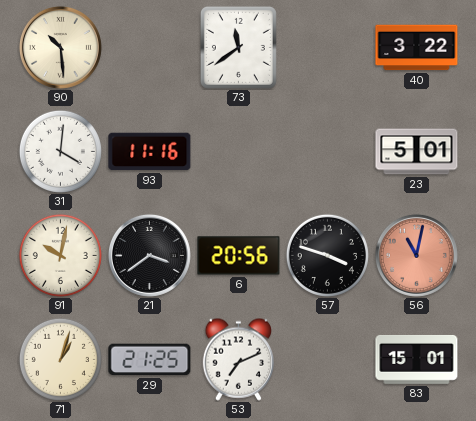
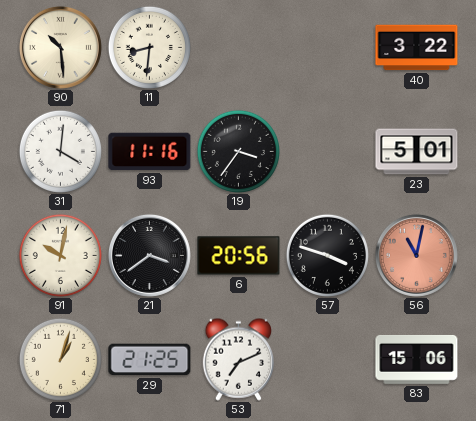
11: none -> 8:31
73: 11:39 -> none
19: none -> 3:36
83: 15:01 -> 15:06
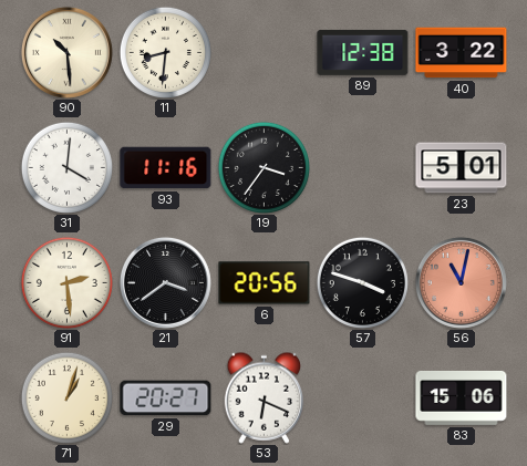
89: none -> 12:38
91: 10:02 -> 2:29
29: 21:25 -> 20:27
53: 7:11 -> 6:19
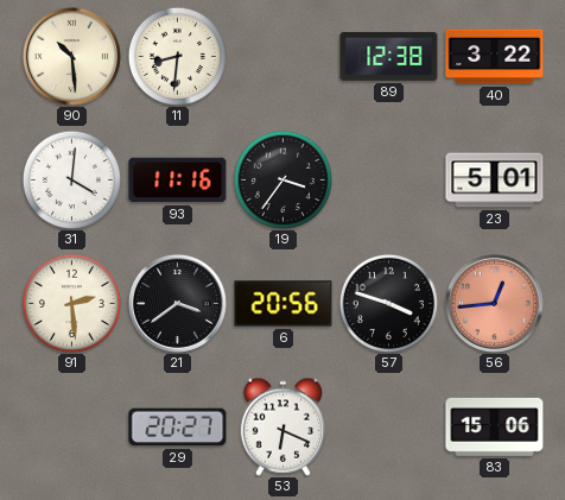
56: 11:02 -> 12:44
71: 1:03 -> none
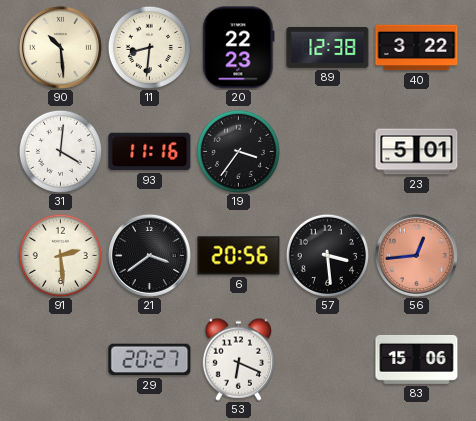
20: none -> 22:23
57: 3:48 -> 3:29
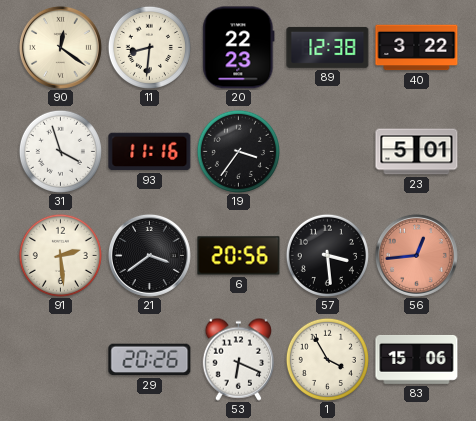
90: 10:29 -> 12:21
31: 4:01 -> 3:57
29: 20:27 -> 20:26
1: none -> 3:55
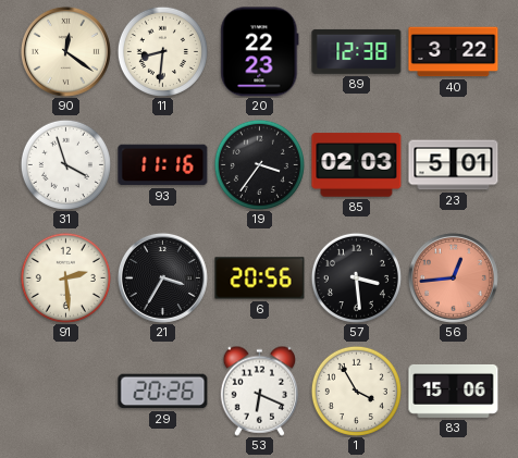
85: none -> 02:03
21: 3:39 -> 3:35
